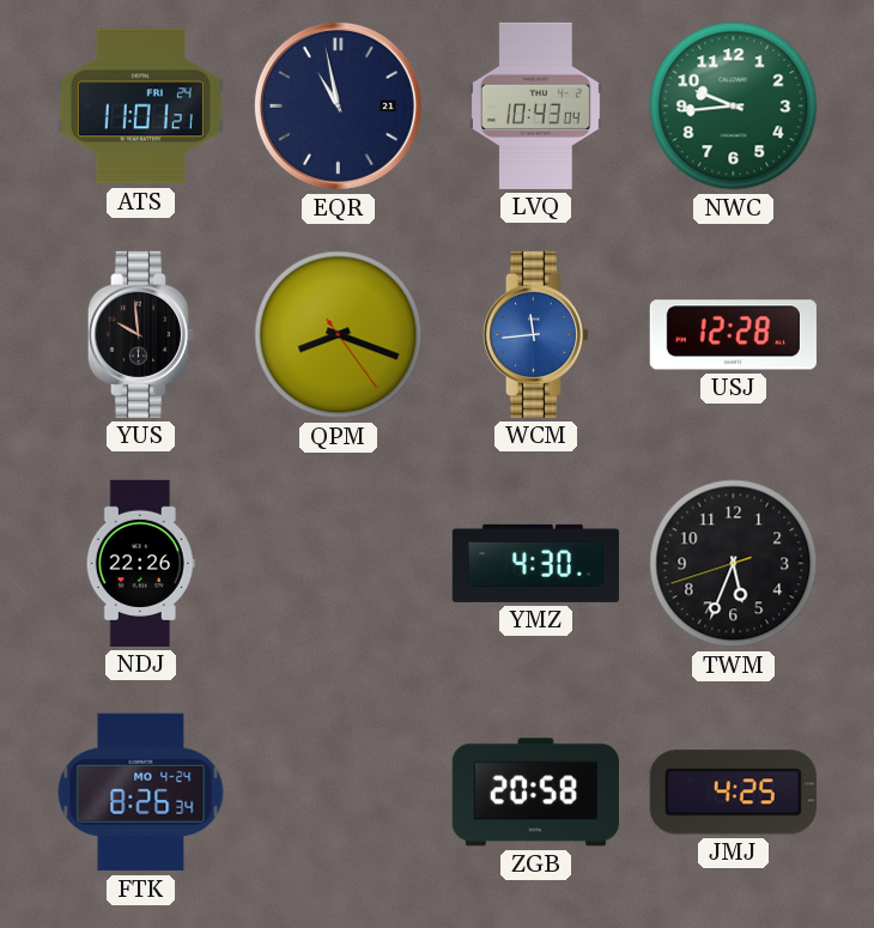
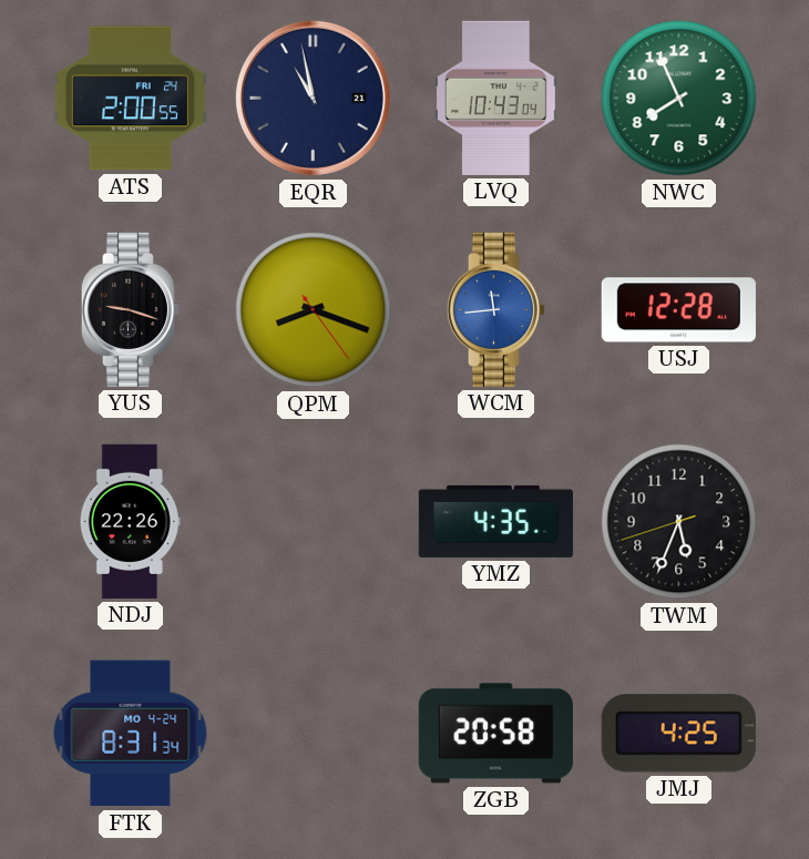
ATS: 11:01 -> 2:00
NWC: 9:44 -> 7:56
YUS: 9:59 -> 9:18
YMZ: 4:30 -> 4:35
FTK: 8:26 -> 8:31
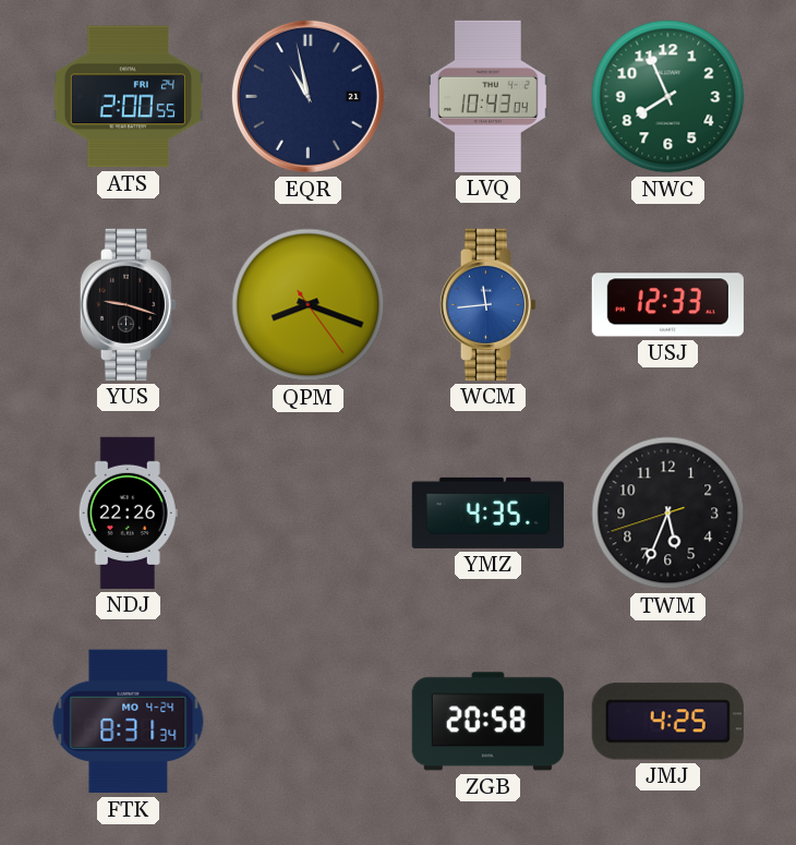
USJ: 12:28 -> 12:33
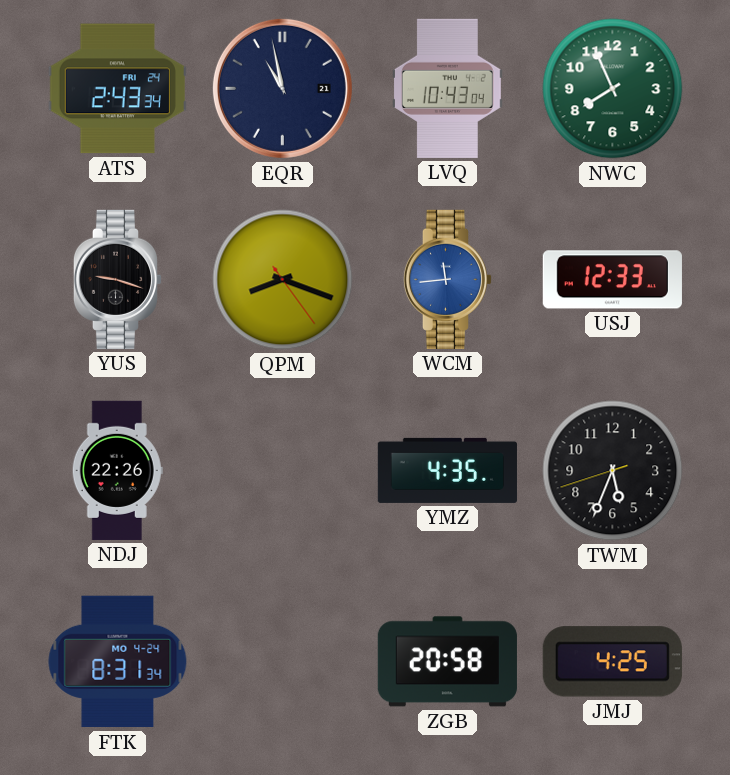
ATS: 2:00 -> 2:43
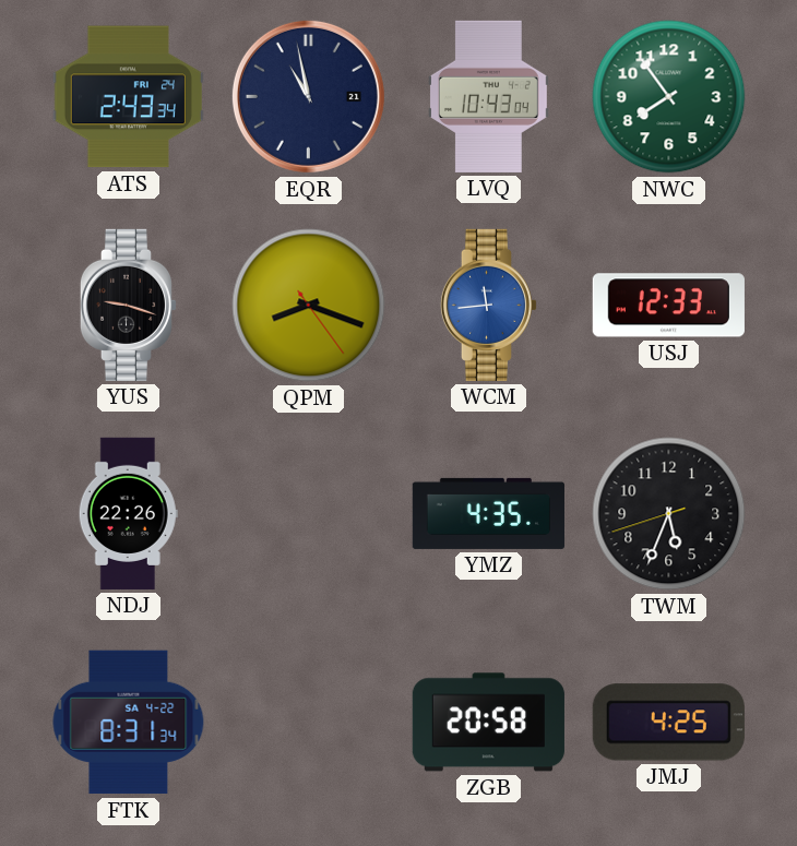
NWC: 7:56 -> 7:54
FTK date: MO 4-24 -> SA 4-22
